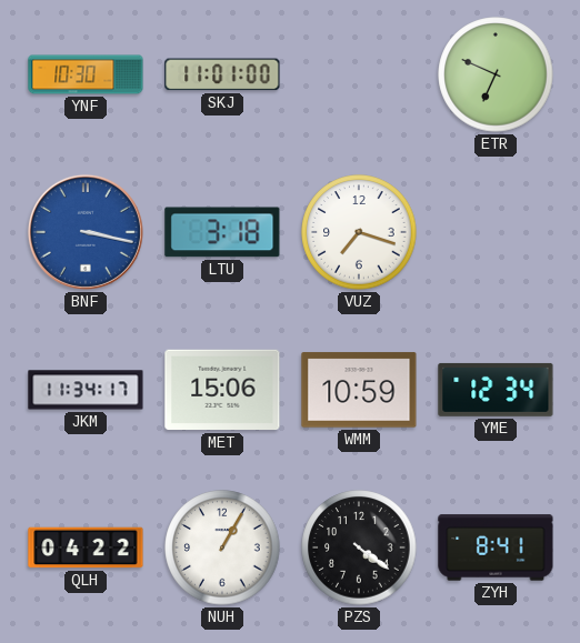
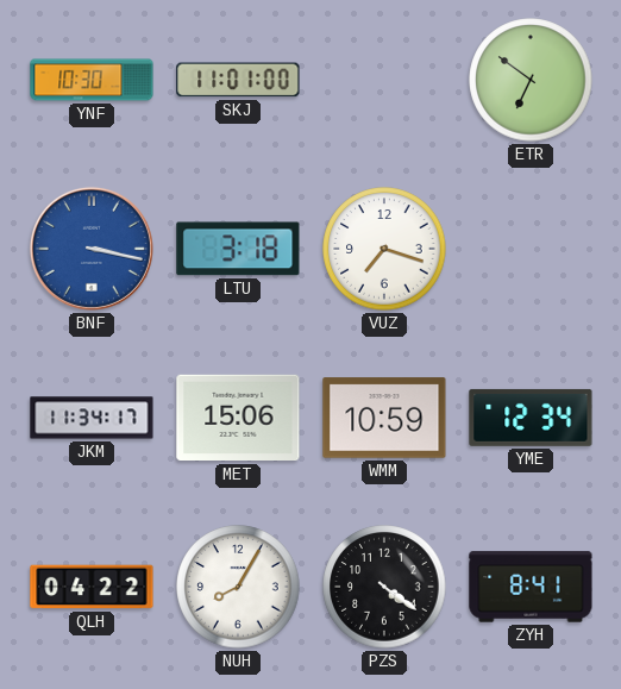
ETR: 6:49 -> 6:51
NUH: 1:05 -> 8:05
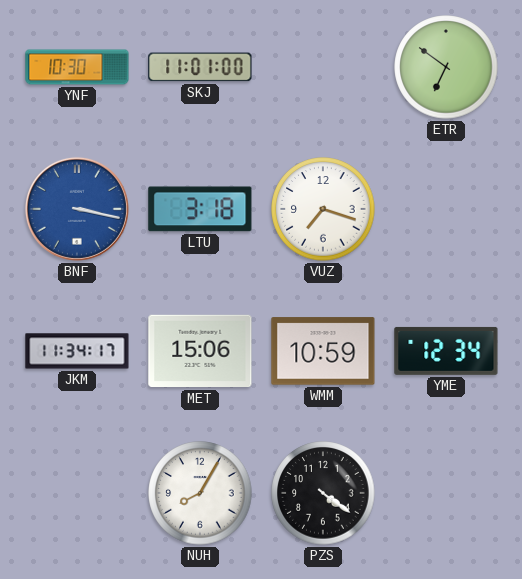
QLH: 04:22 -> none
ZYH: 8:41 -> none
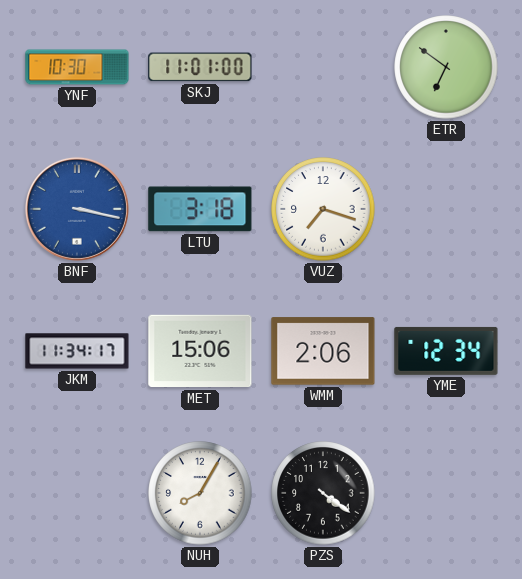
WMM: 10:59 -> 2:06
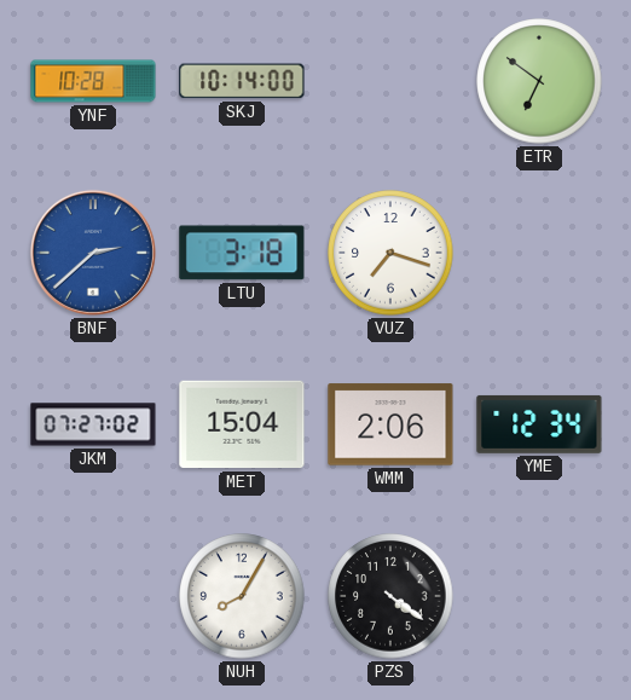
YNF: 10:30 -> 10:28
SKJ: 11:01 -> 10:14
BNF: 3:17 -> 2:38
JKM: 11:34 -> 07:27
MET: 15:06 -> 15:04
